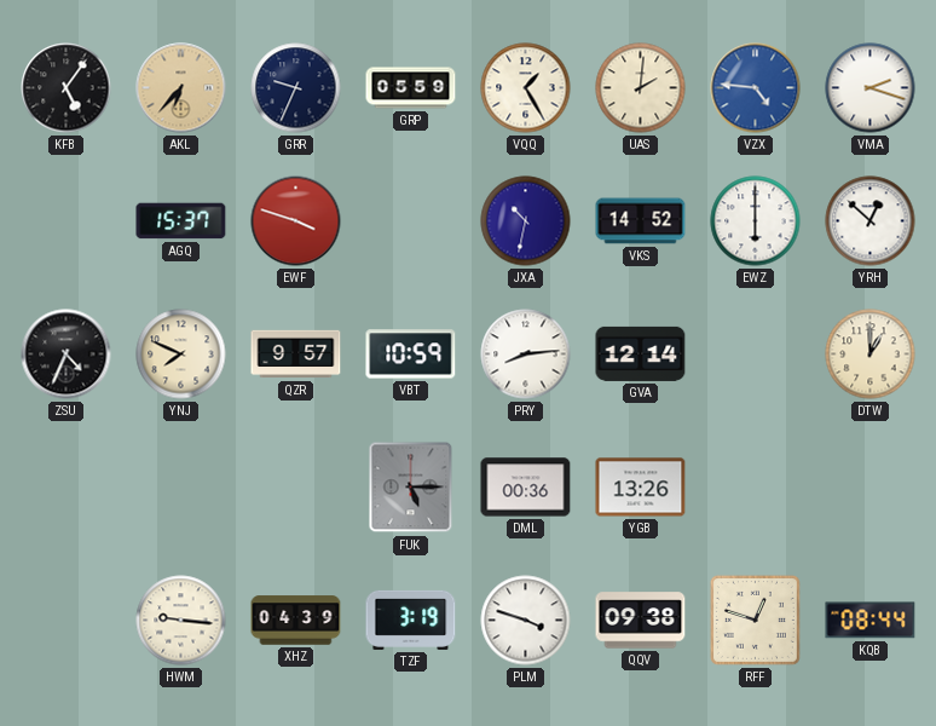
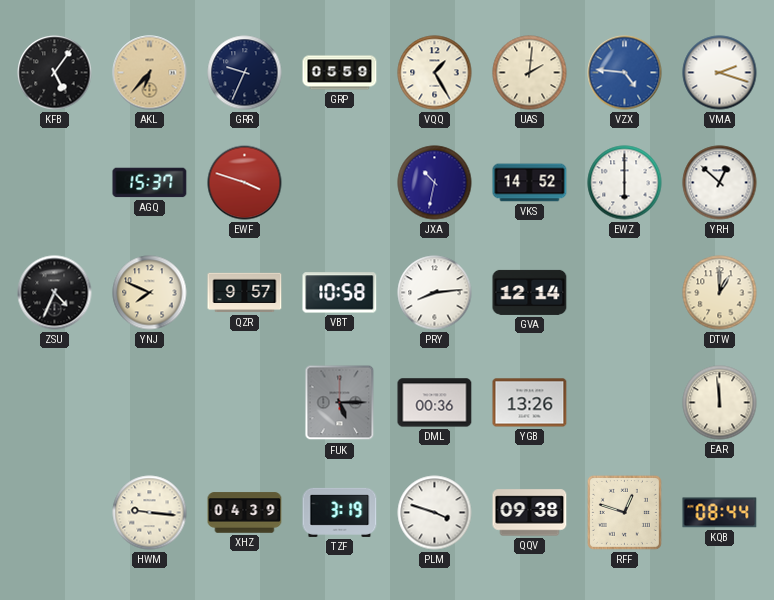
VBT: 10:59 -> 10:58
EAR: none -> 11:59
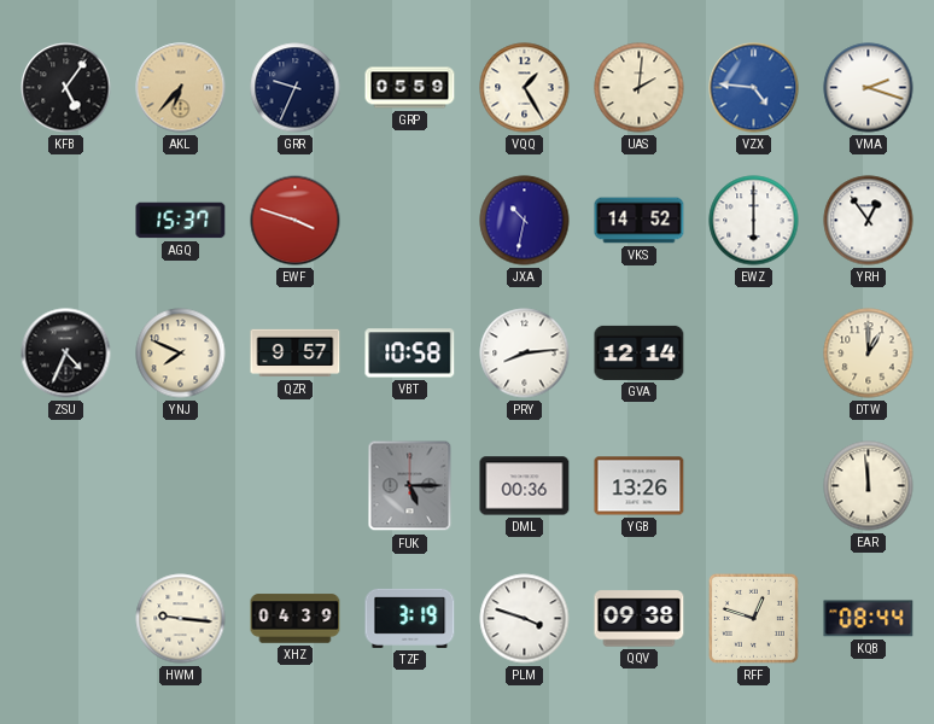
YRH: 12:52 -> 12:54
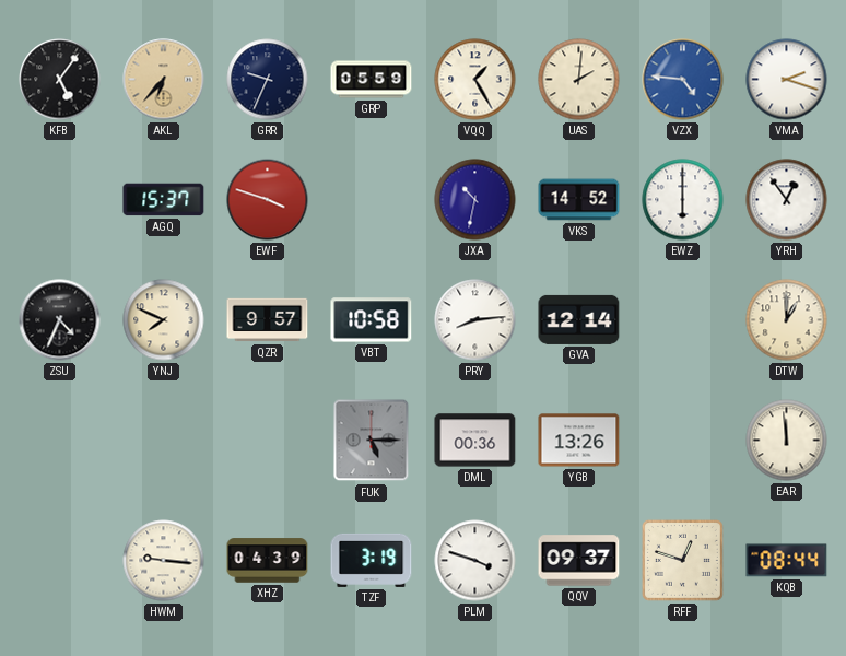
QQV: 09:38 -> 09:37
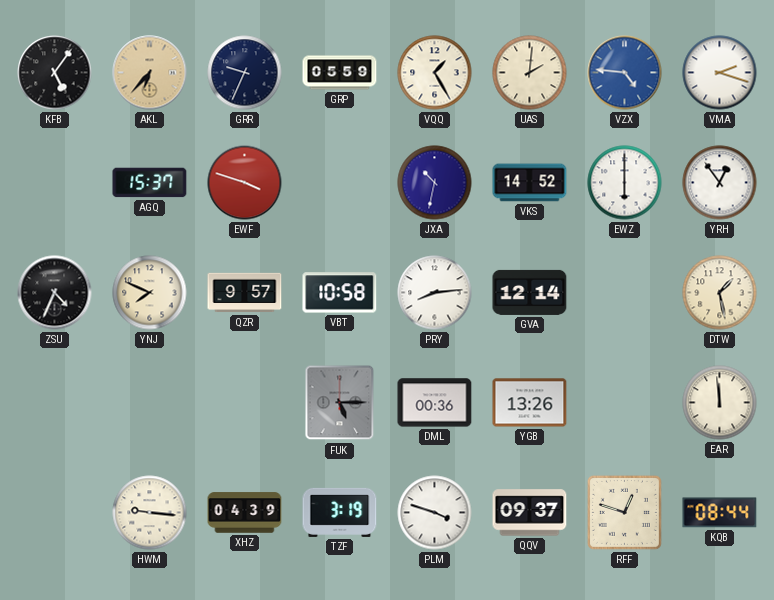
DTW: 1:00 -> 1:28
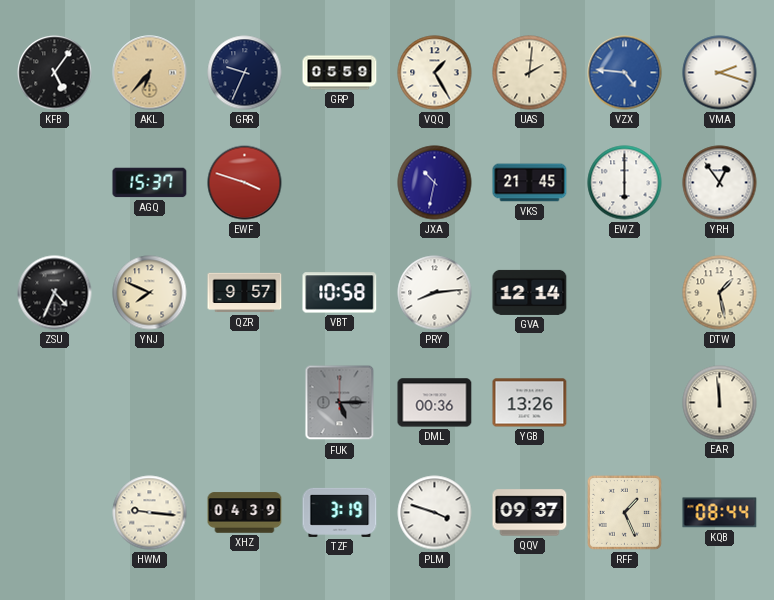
VKS: 14:52 -> 21:45
RFF: 12:48 -> 1:26
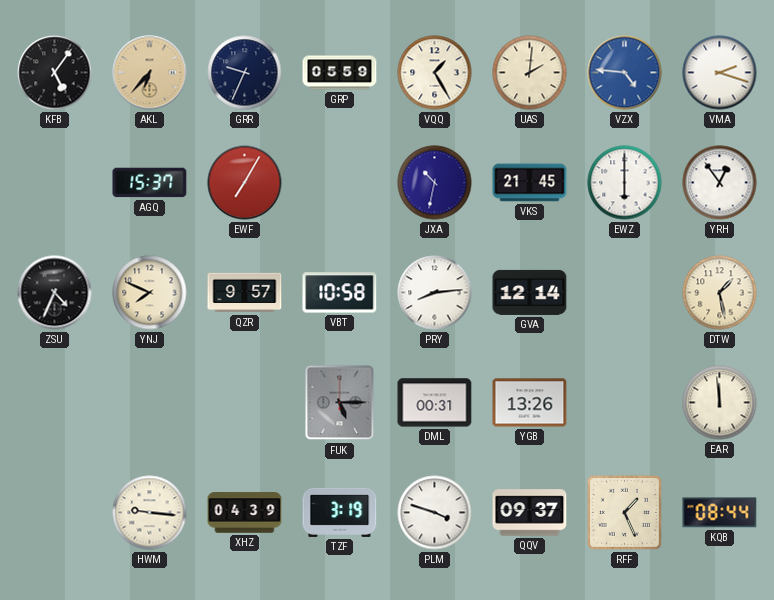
EWF: 3:48 -> 7:05
DML: 00:36 -> 00:31
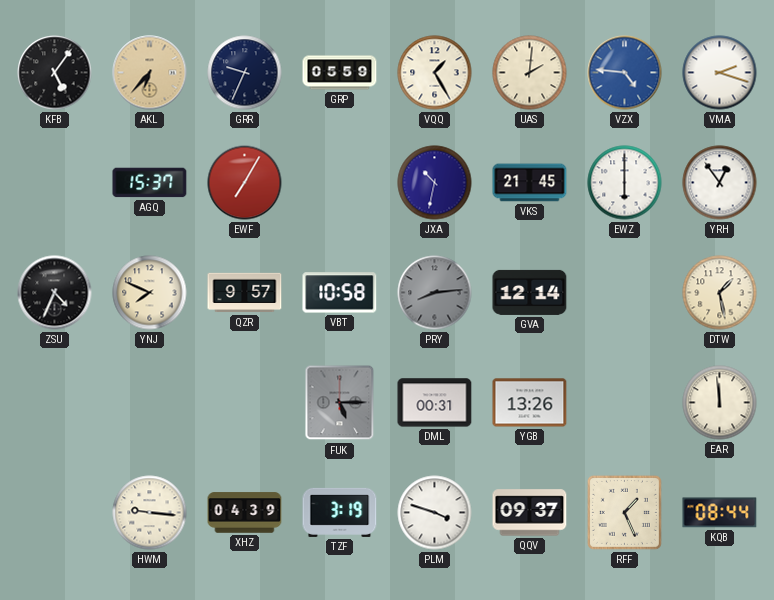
PRY dial: white -> grey
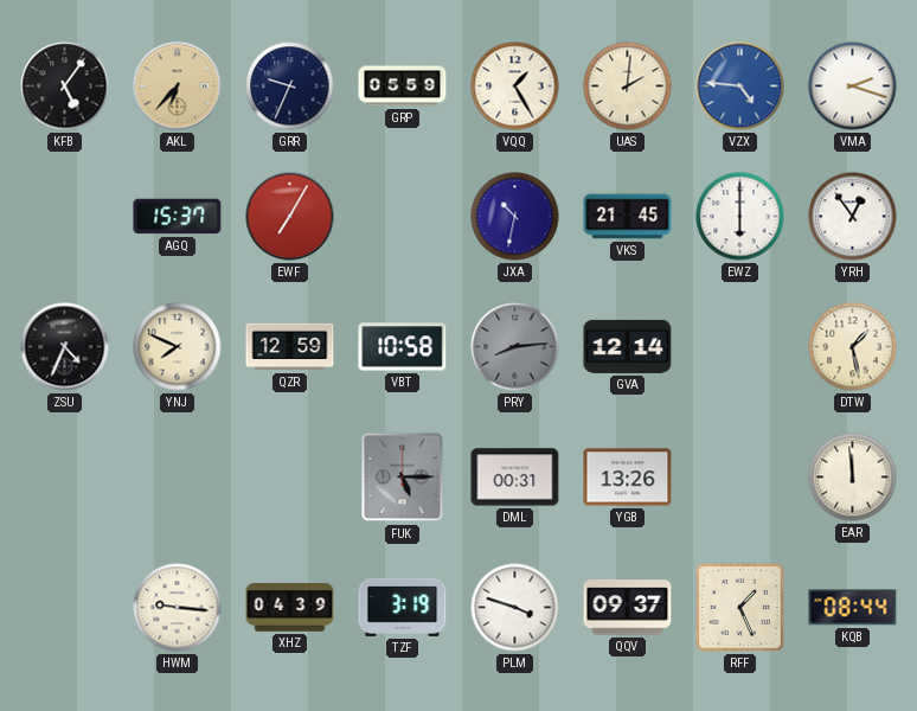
QZR: 9:57 -> 12:59
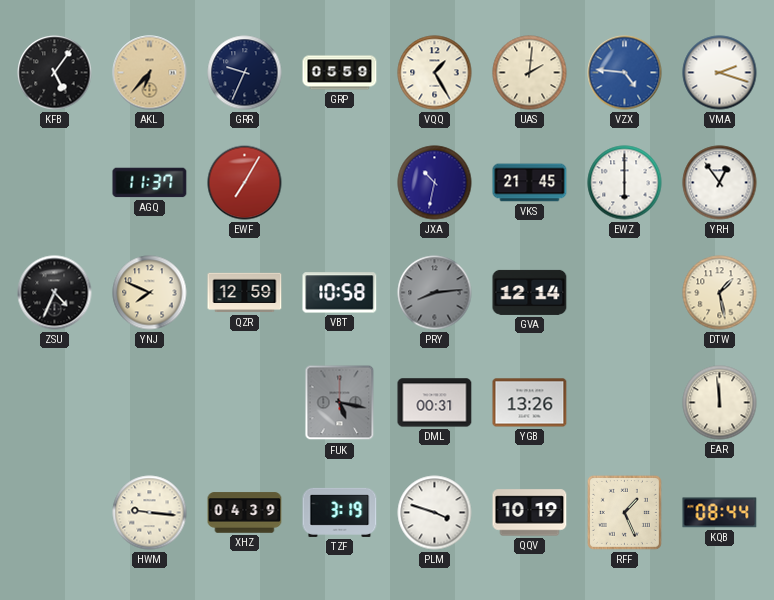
AGQ: 15:37 -> 11:37
FUK: 5:15 -> 5:17
QQV: 09:37 -> 10:19
